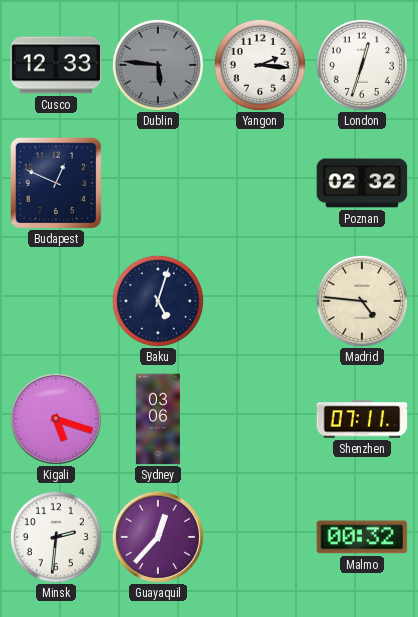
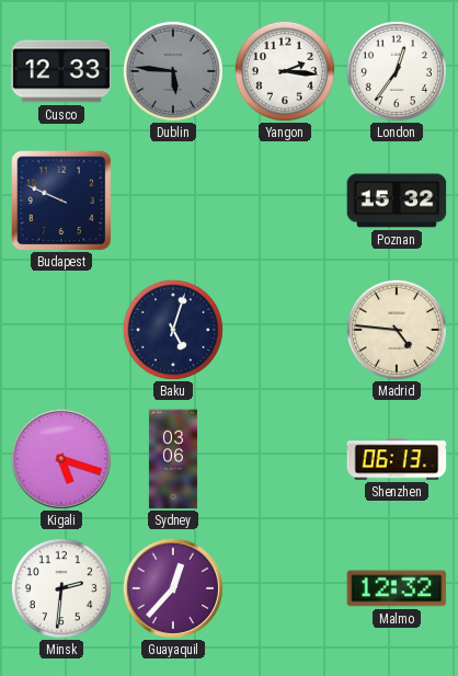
London: 12:33 -> 12:36
Budapest: 12:49 -> 9:49
Poznan: 02:32 -> 15:32
Shenzhen: 07:11 -> 06:13
Malmo: 00:32 -> 12:32
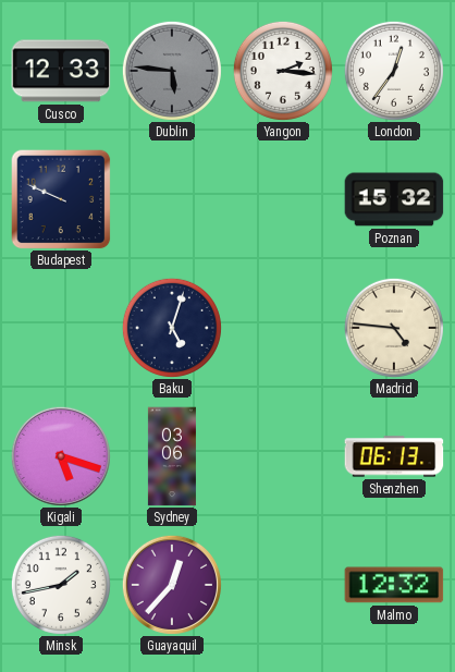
Minsk: 2:31 -> 1:43
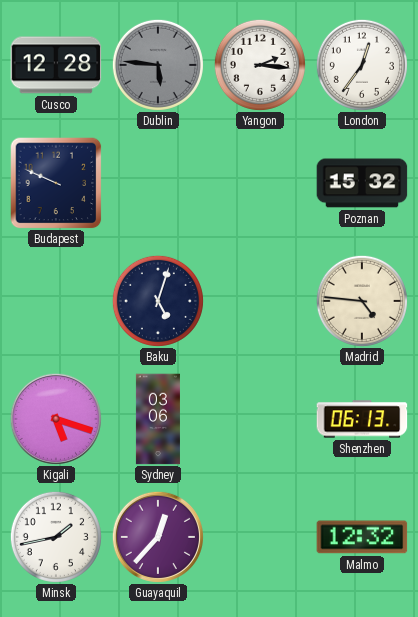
Cusco: 12:33 -> 12:28
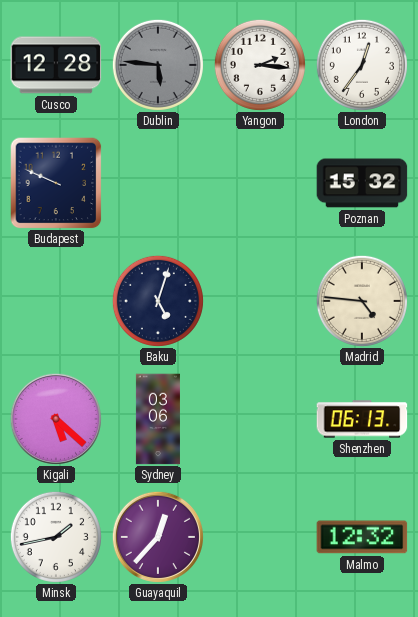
Kigali: 5:18 -> 5:22
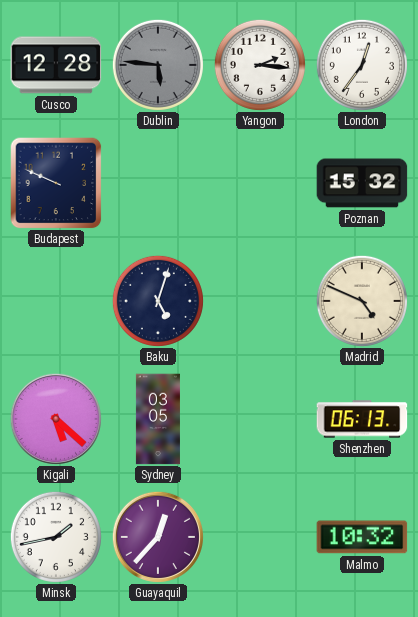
Madrid: 4:46 -> 4:49
Sydney: 03:06 -> 03:05
Malmo: 12:32 -> 10:32
